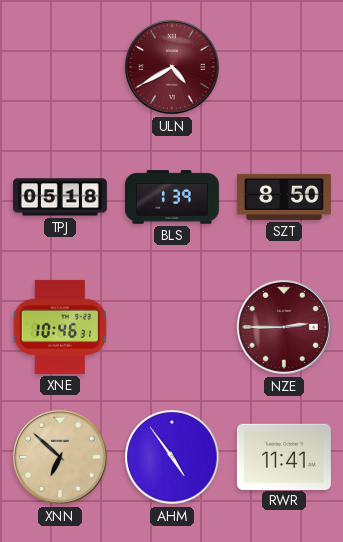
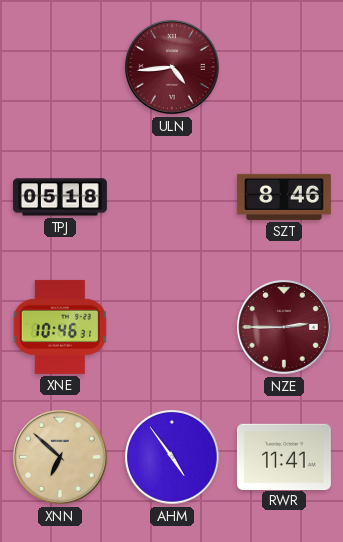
ULN: 4:40 -> 4:44
BLS: 1:39 -> none
SZT: 8:50 -> 8:46
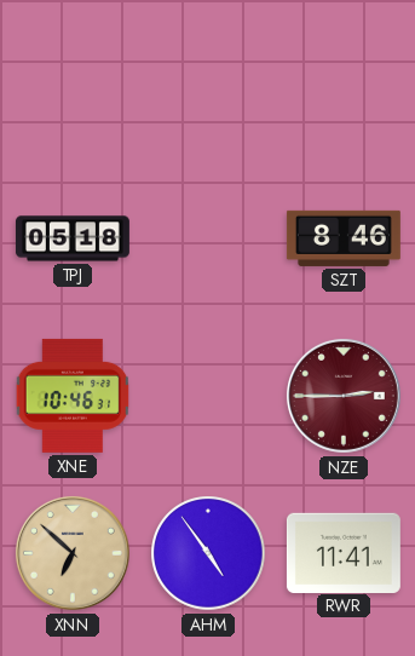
ULN: 4:44 -> none
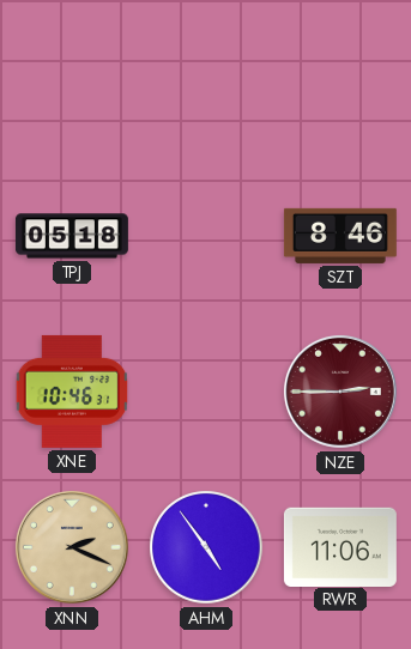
XNN: 6:52 -> 2:19
RWR: 11:41 -> 11:06
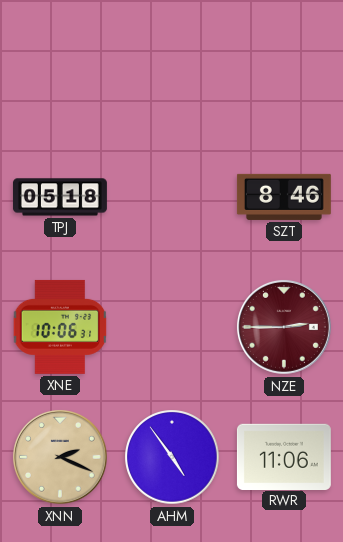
XNE: 10:46 -> 10:06
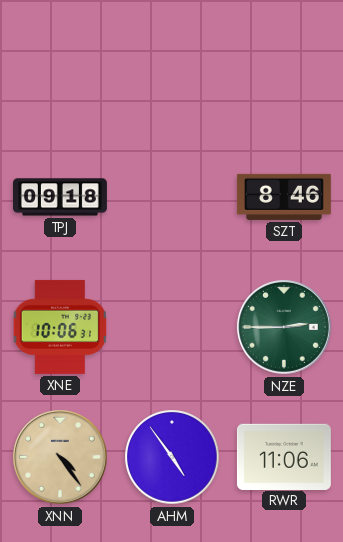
TPJ: 05:18 -> 09:18
NZE dial: burgundy -> green
XNN: 2:19 -> 4:24
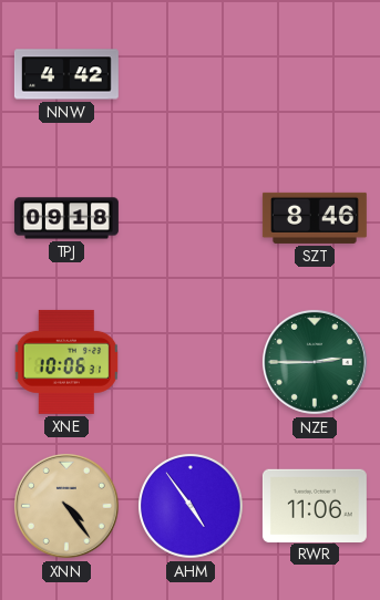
NNW: none -> 4:42
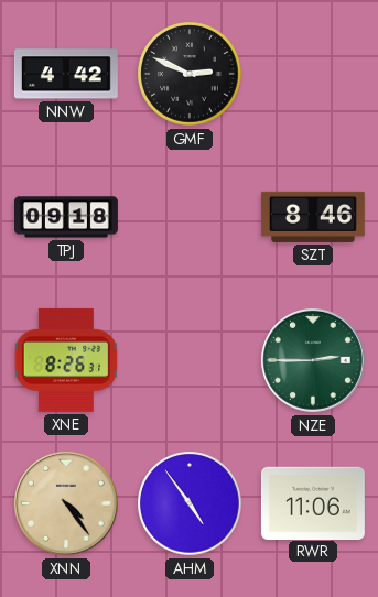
GMF: none -> 2:49
XNE: 10:06 -> 8:26
